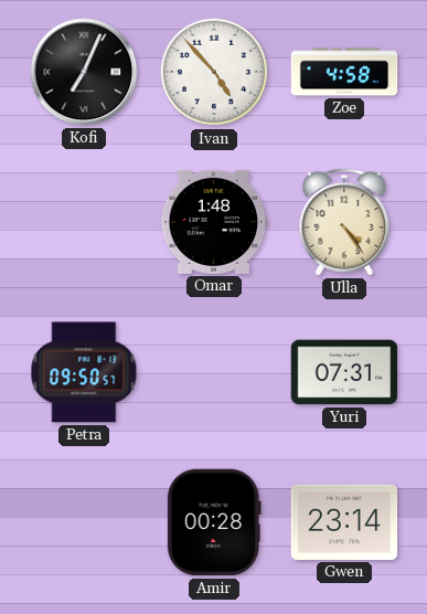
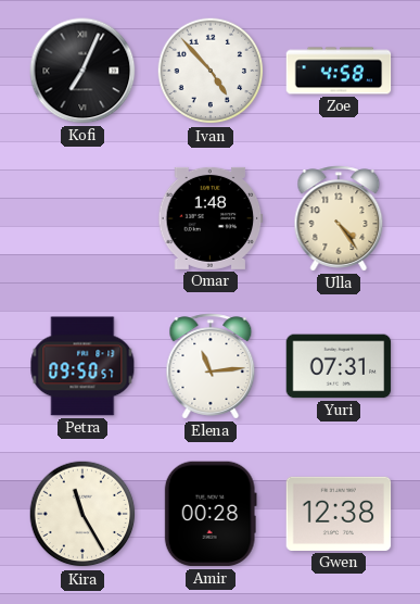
Elena: none -> 11:14
Kira: none -> 11:25
Gwen: 23:14 -> 12:38
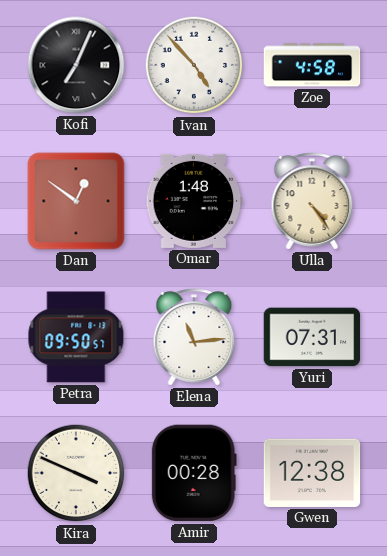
Dan: none -> 12:51
Kira: 11:25 -> 3:49
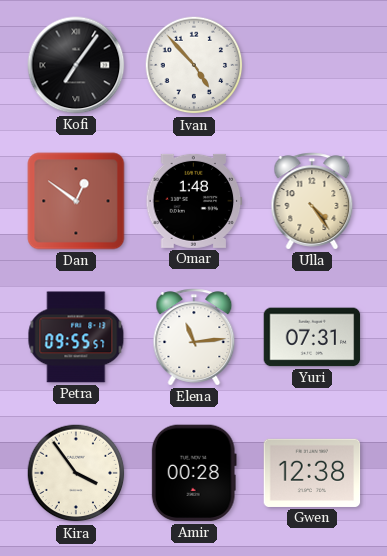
Kofi: 7:04 -> 7:06
Zoe: 4:58 -> none
Petra: 09:50 -> 09:55
Kira: 3:49 -> 3:54
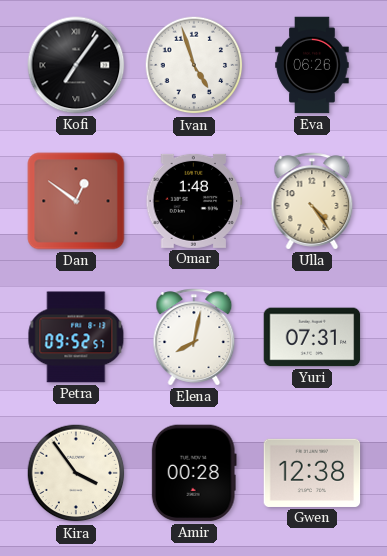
Ivan: 4:53 -> 4:57
Eva: none -> 06:26
Petra: 09:55 -> 09:52
Elena: 11:14 -> 8:02
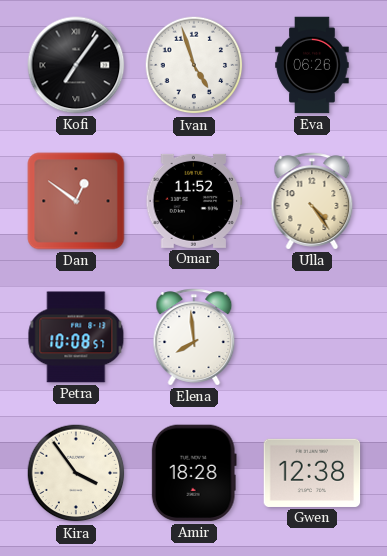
Omar: 1:48 -> 11:52
Petra: 09:52 -> 10:08
Elena: 8:02 -> 7:59
Yuri: 07:31 -> none
Amir: 00:28 -> 18:28
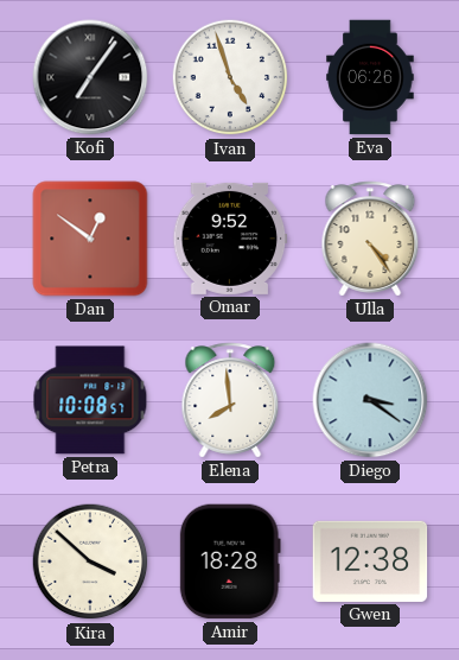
Omar: 11:52 -> 9:52
Diego: none -> 3:21
Kira: 3:54 -> 3:52
